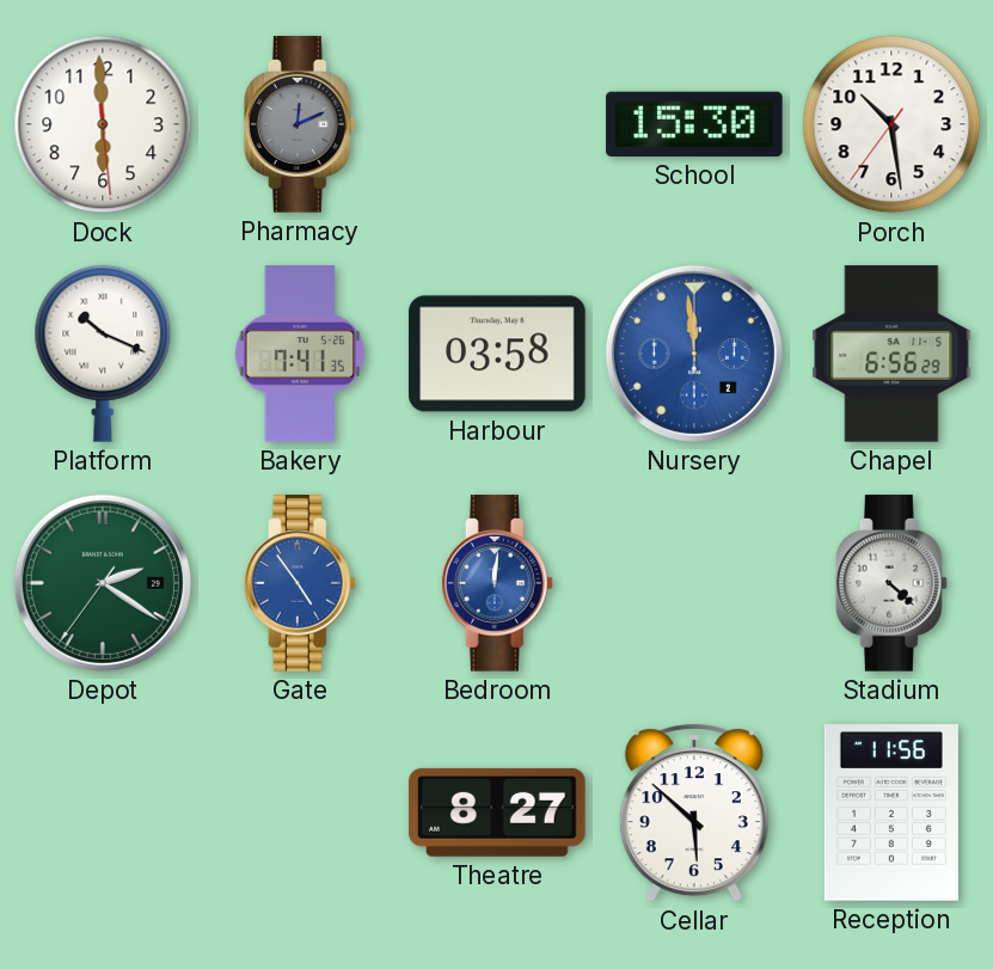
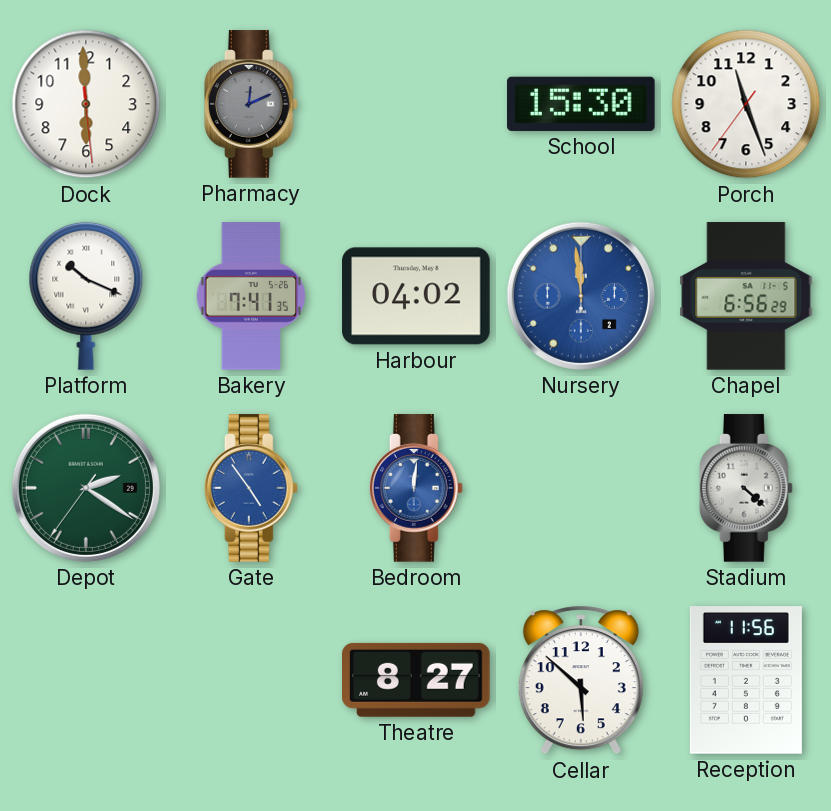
Porch: 10:28 -> 11:26
Harbour: 03:58 -> 04:02
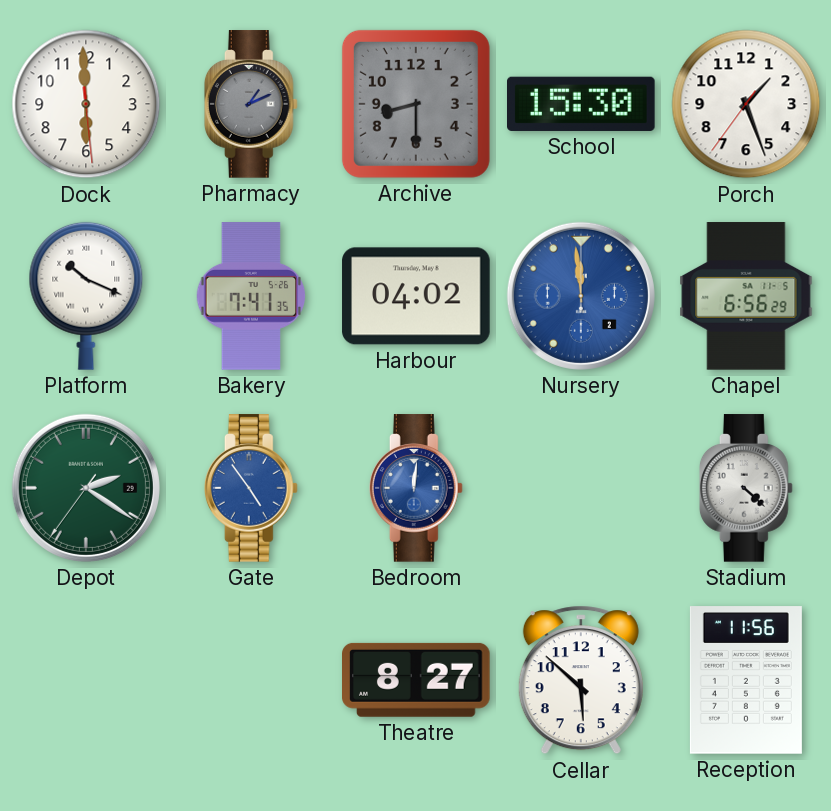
Pharmacy: 12:11 -> 1:11
Archive: none -> 8:30
Porch: 11:26 -> 1:26
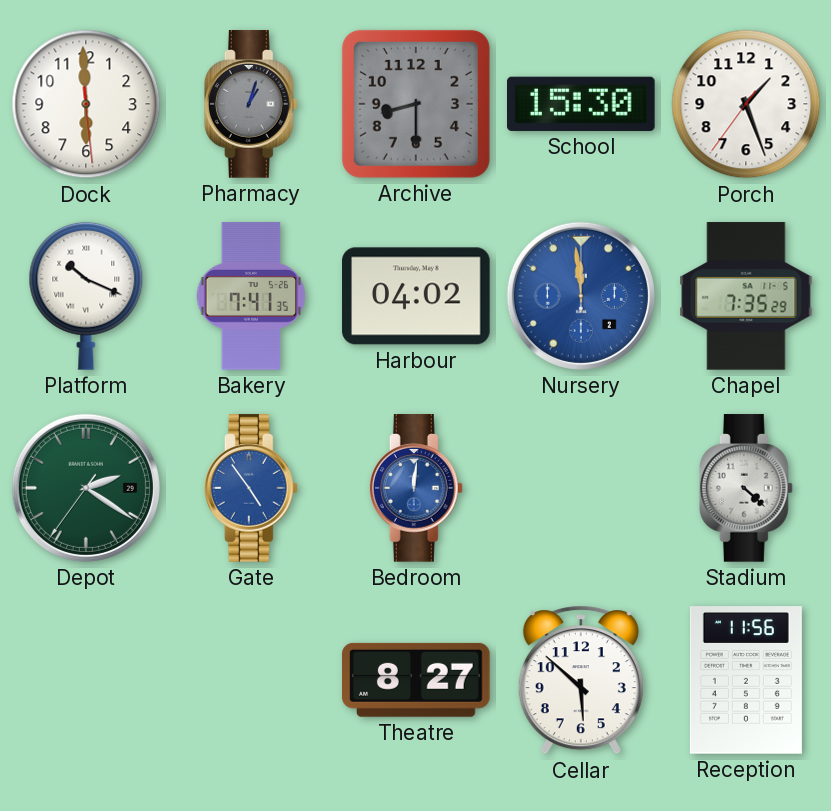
Pharmacy: 1:11 -> 1:03
Chapel: 6:56 -> 7:35
